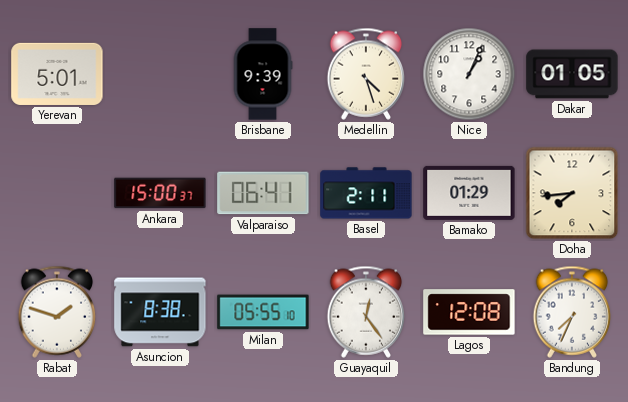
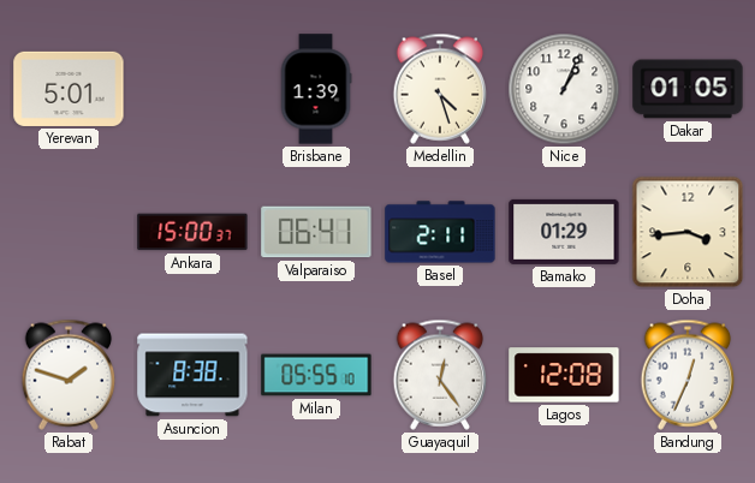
Brisbane: 9:39 -> 1:39
Doha: 7:44 -> 3:44
Bandung: 7:34 -> 12:34
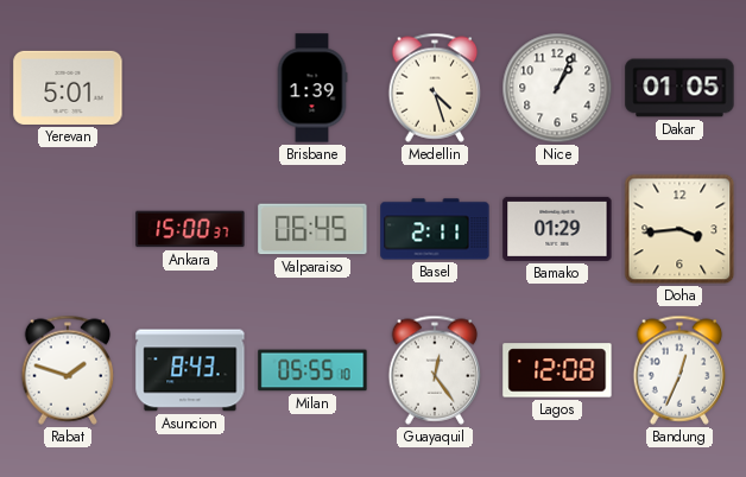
Valparaiso: 06:41 -> 06:45
Asuncion: 8:38 -> 8:43
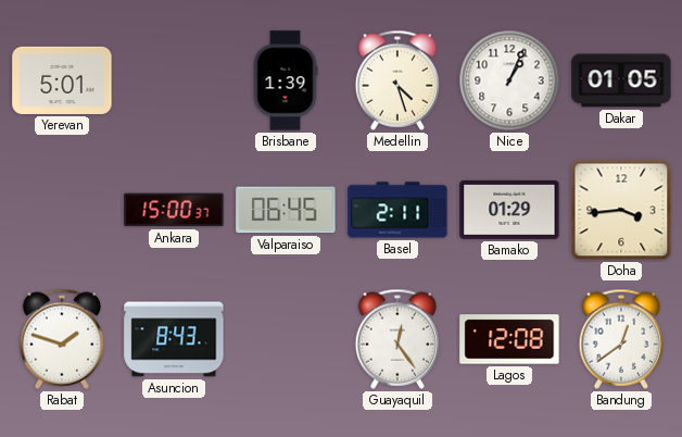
Milan: 05:55 -> none
Bandung: 12:34 -> 12:39
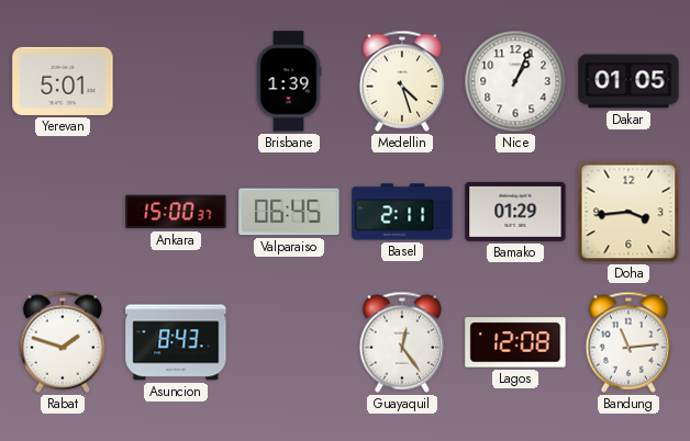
Bandung: 12:39 -> 11:14
